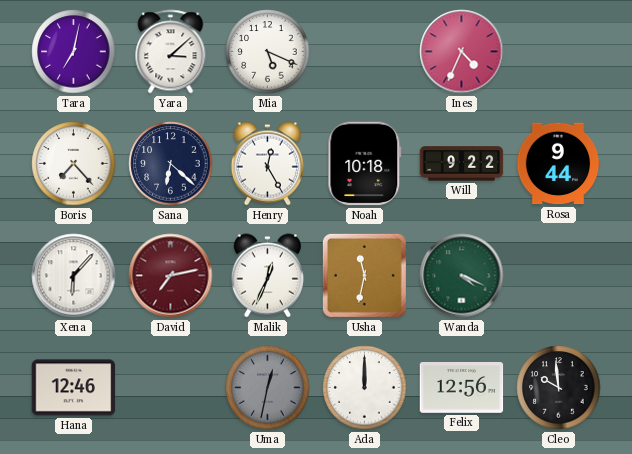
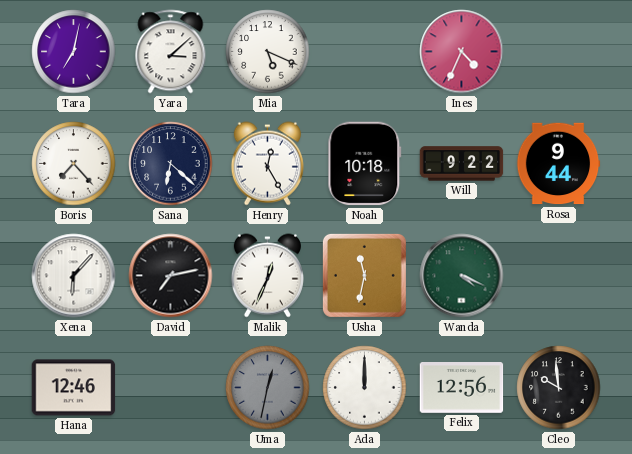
David dial: burgundy -> black
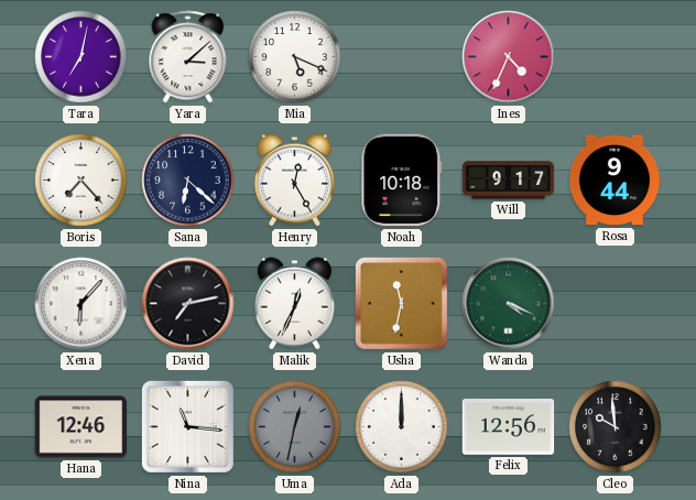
Will: 9:22 -> 9:17
Nina: none -> 11:16
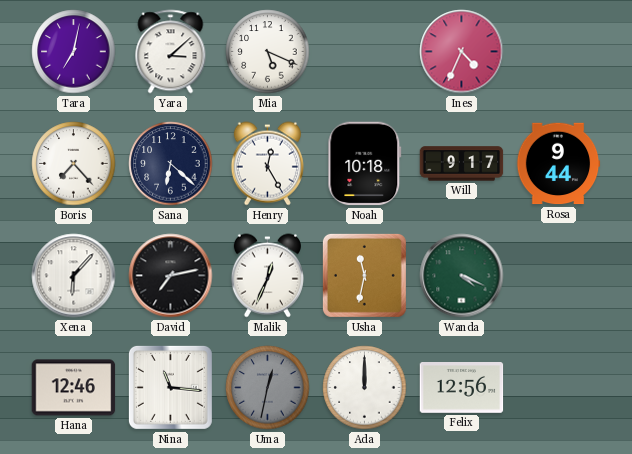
Cleo: 9:59 -> none
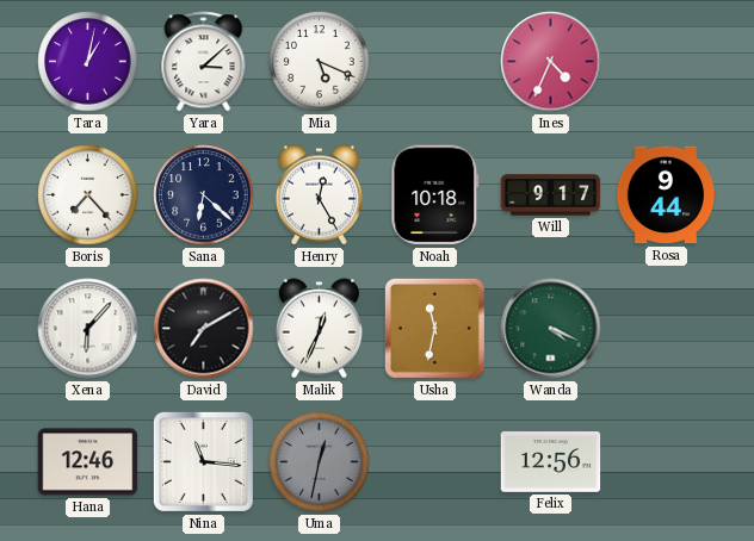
Tara: 7:02 -> 1:02
David: 7:13 -> 7:10
Ada: 12:00 -> none
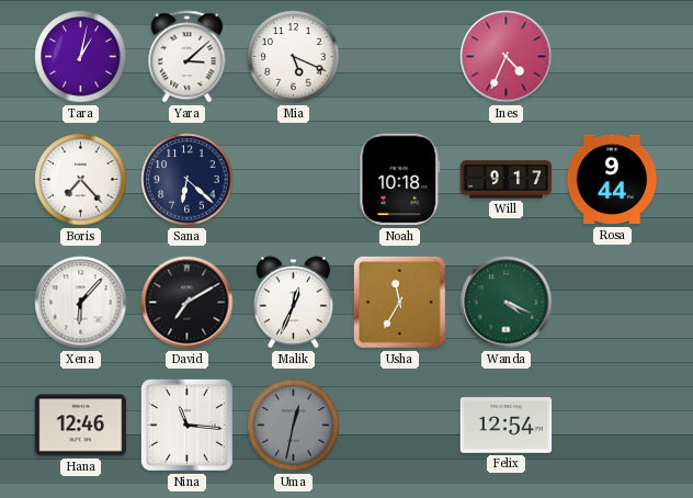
Henry: 12:25 -> none
Usha: 11:32 -> 11:35
Felix: 12:56 -> 12:54
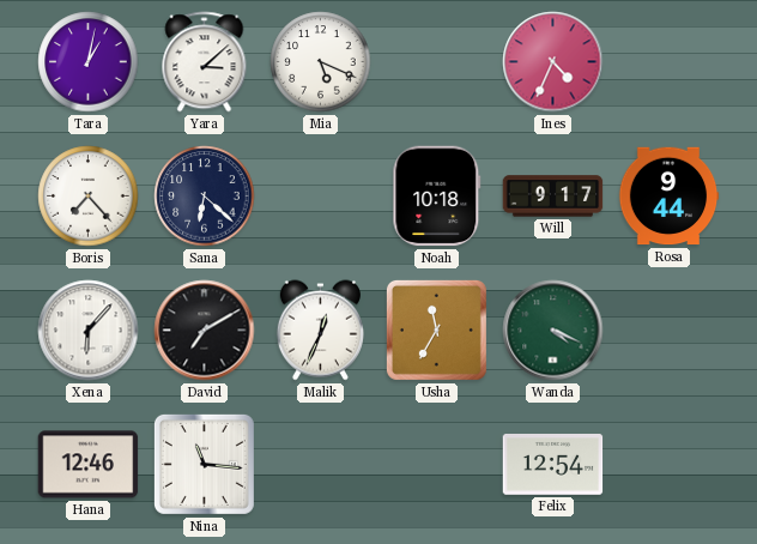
Uma: 12:32 -> none
